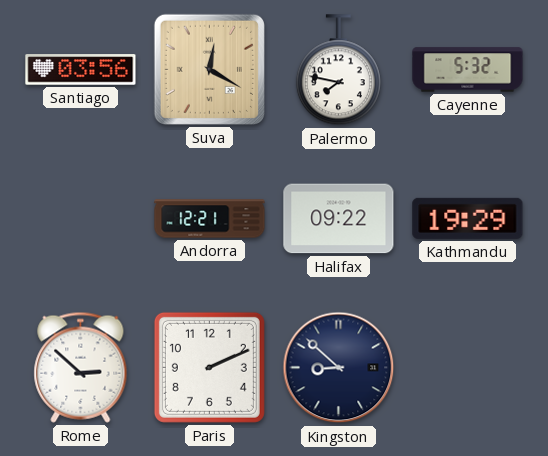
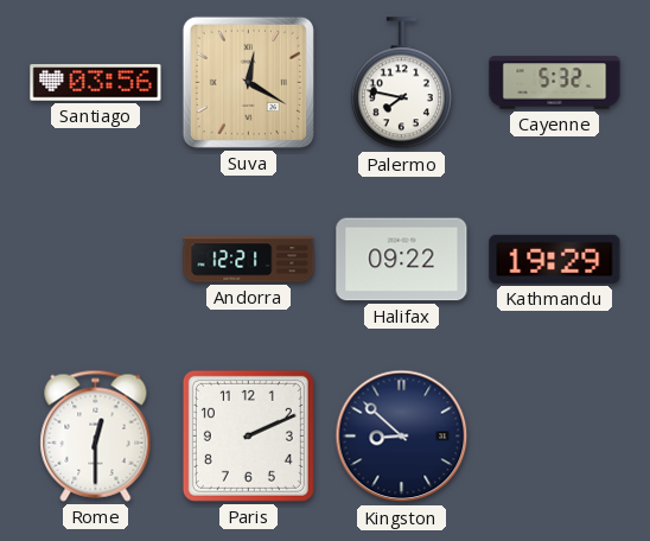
Rome: 2:52 -> 12:30
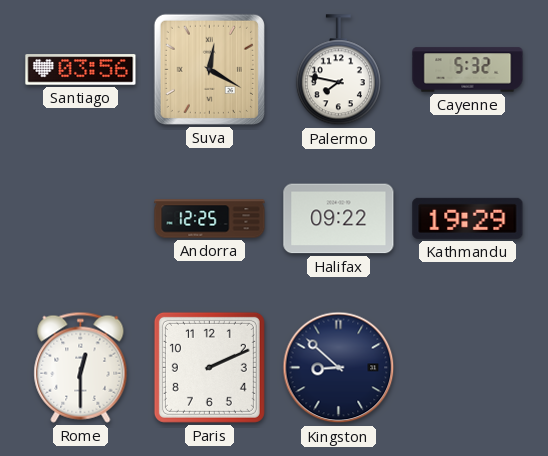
Andorra: 12:21 -> 12:25
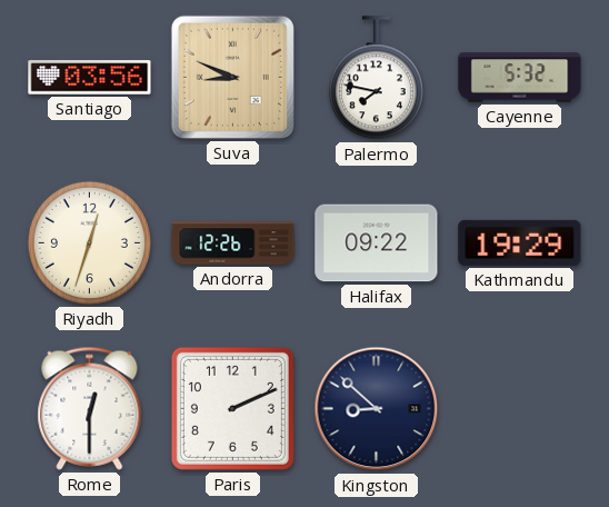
Suva: 12:20 -> 8:49
Riyadh: none -> 12:33
Andorra: 12:25 -> 12:26
